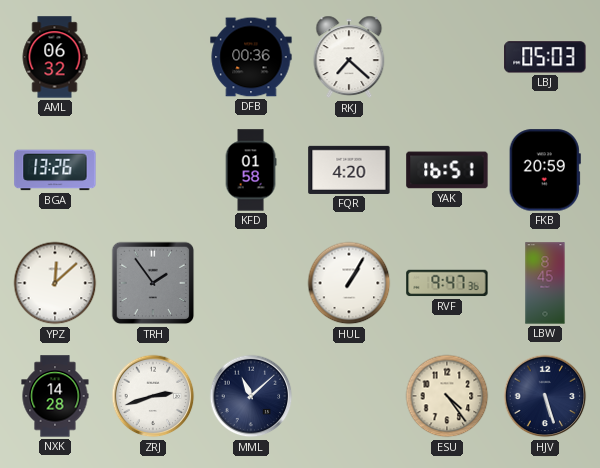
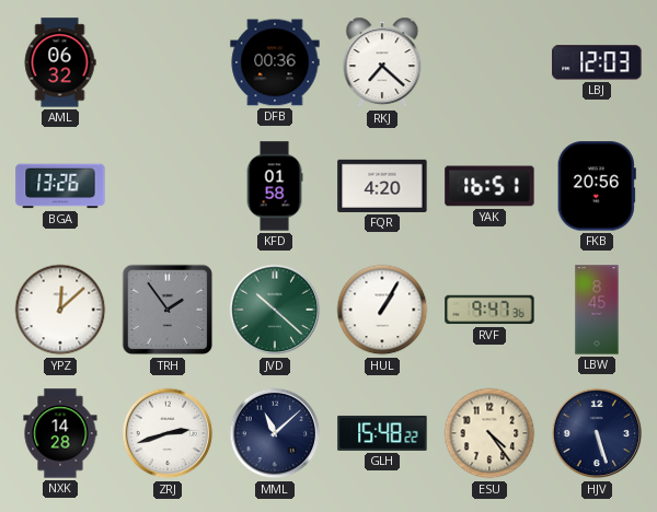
LBJ: 05:03 -> 12:03
FKB: 20:59 -> 20:56
JVD: none -> 10:22
GLH: none -> 15:48
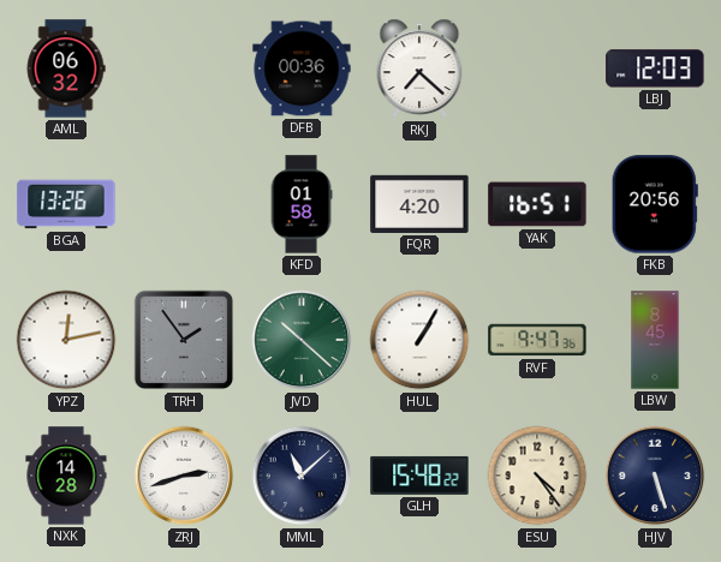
YPZ: 12:08 -> 12:13
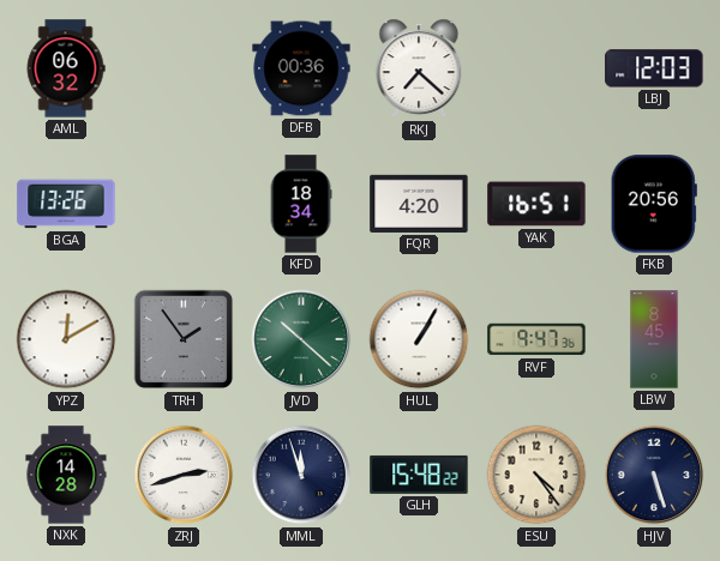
KFD: 01:58 -> 18:34
YPZ: 12:13 -> 12:10
MML: 11:08 -> 11:57
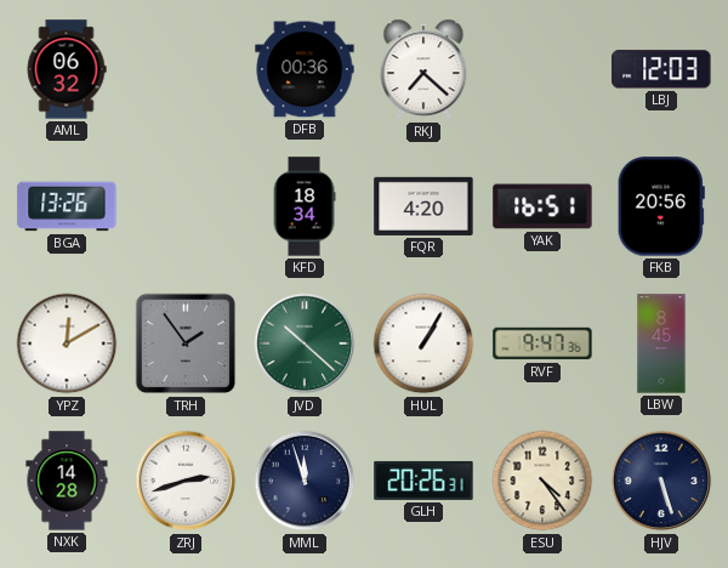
GLH: 15:48 -> 20:26
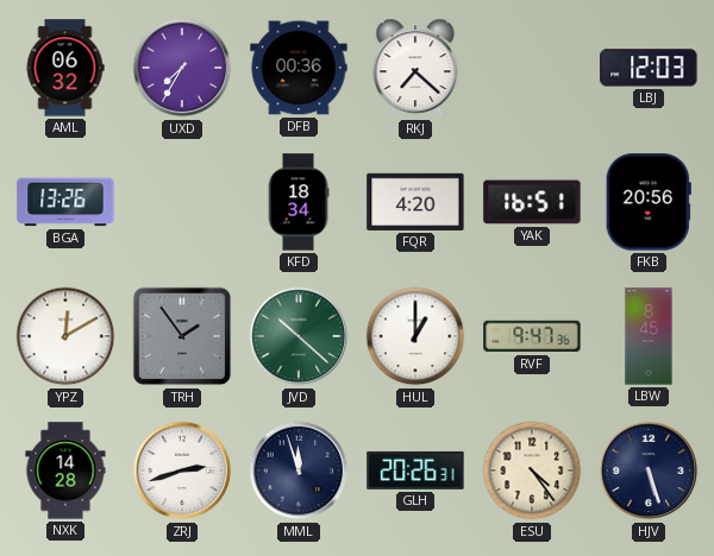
UXD: none -> 7:35
HUL: 1:05 -> 1:00
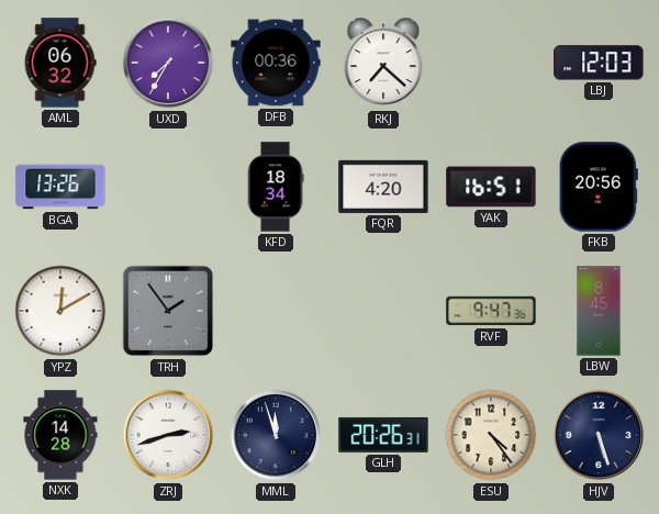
JVD: 10:22 -> none
HUL: 1:00 -> none
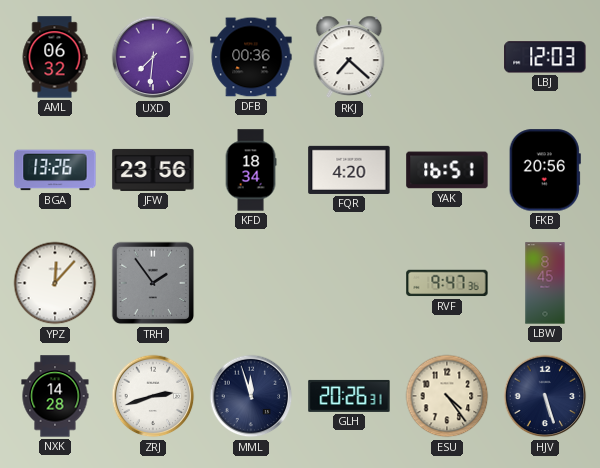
UXD: 7:35 -> 7:31
JFW: none -> 23:56
YPZ: 12:10 -> 12:07
